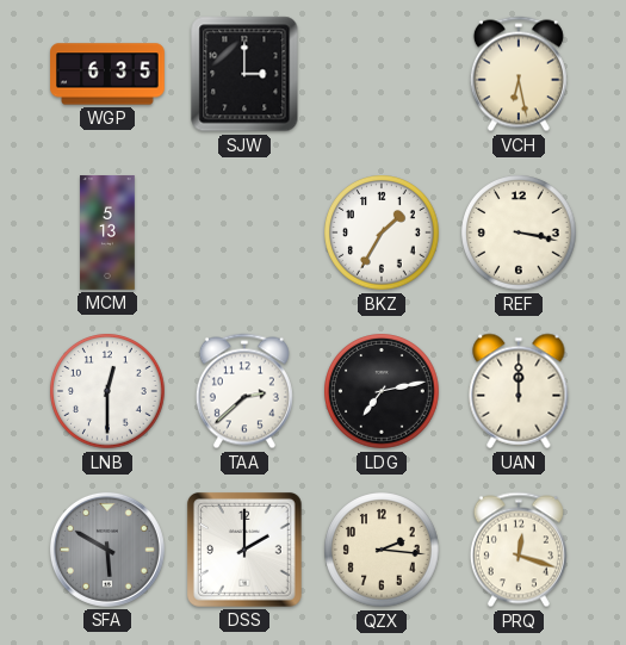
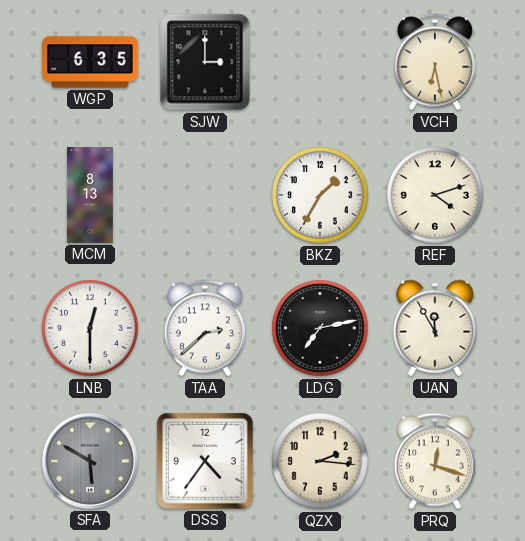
MCM: 5:13 -> 8:13
REF: 3:17 -> 4:12
UAN: 12:00 -> 11:55
DSS: 2:00 -> 4:36
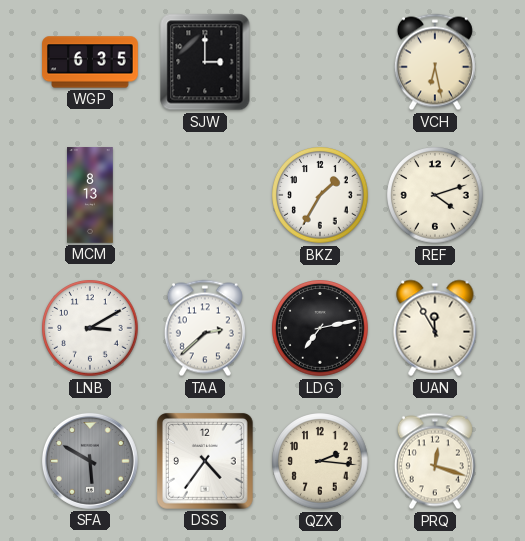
LNB: 12:30 -> 3:10
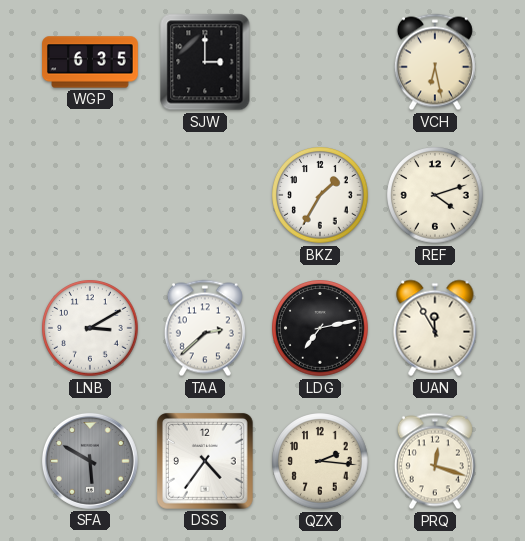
MCM: 8:13 -> none
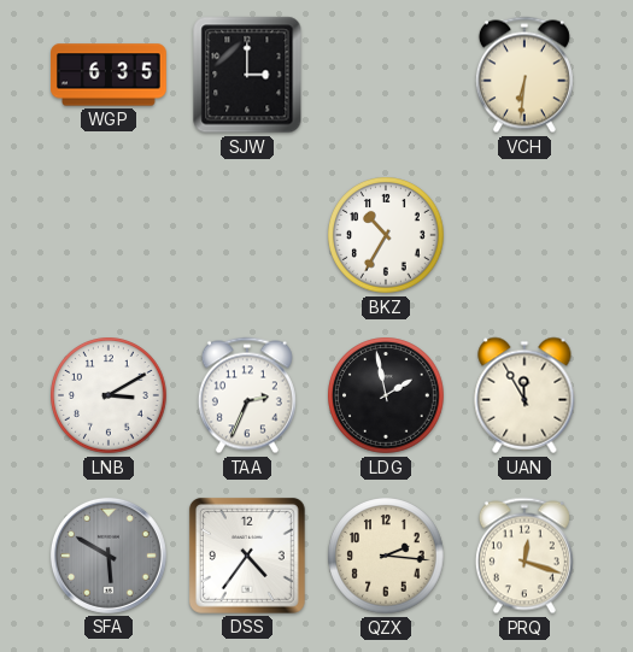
VCH: 6:28 -> 6:31
BKZ: 1:35 -> 10:35
REF: 4:12 -> none
TAA: 2:38 -> 2:34
LDG: 7:13 -> 1:58
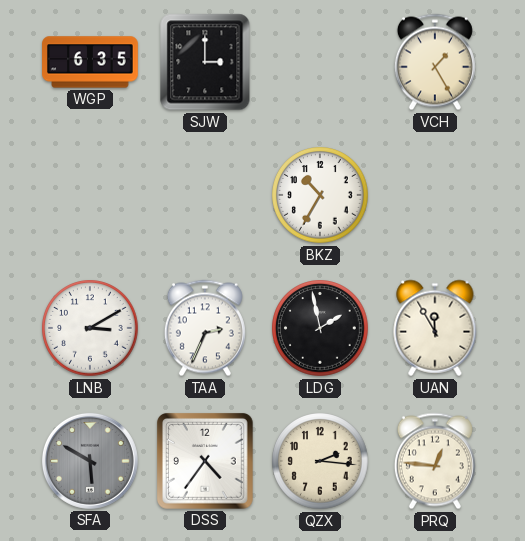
VCH: 6:31 -> 1:25
PRQ: 12:18 -> 12:46
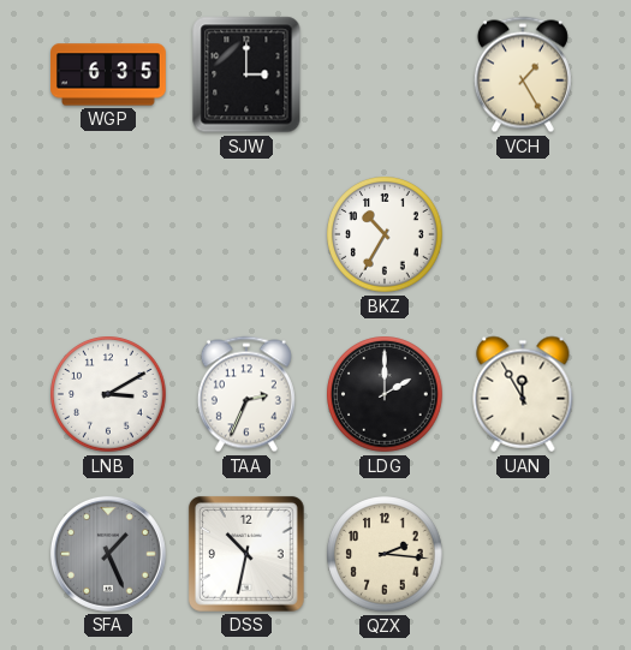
LDG: 1:58 -> 2:00
SFA: 5:50 -> 1:26
DSS: 4:36 -> 10:32
PRQ: 12:46 -> none
